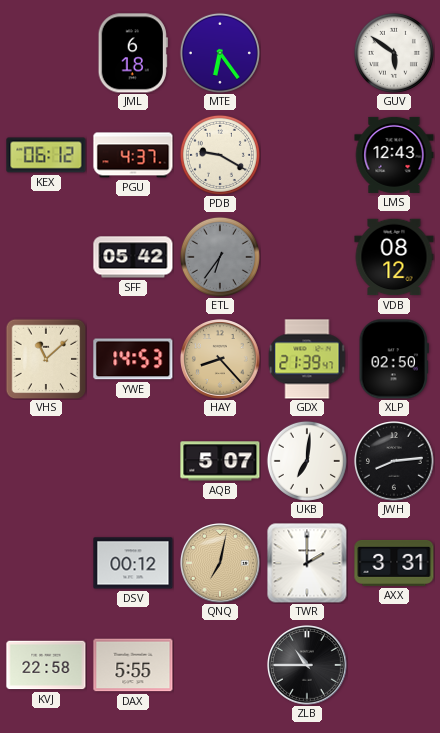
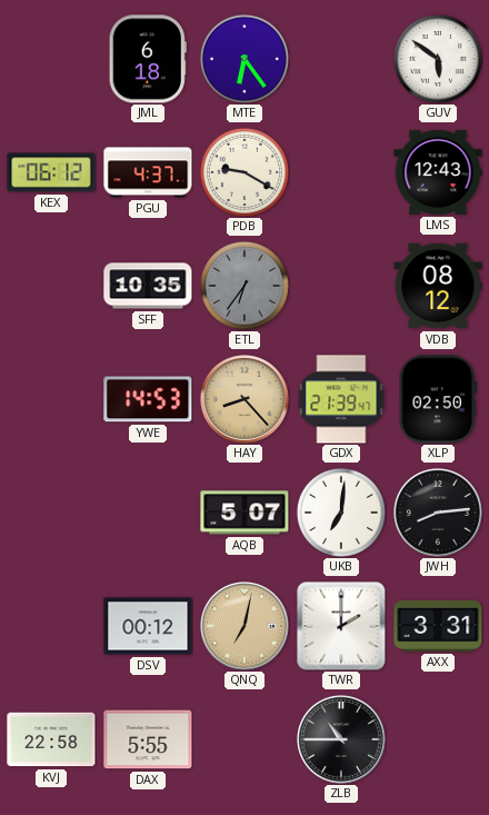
SFF: 05:42 -> 10:35
VHS: 11:08 -> none
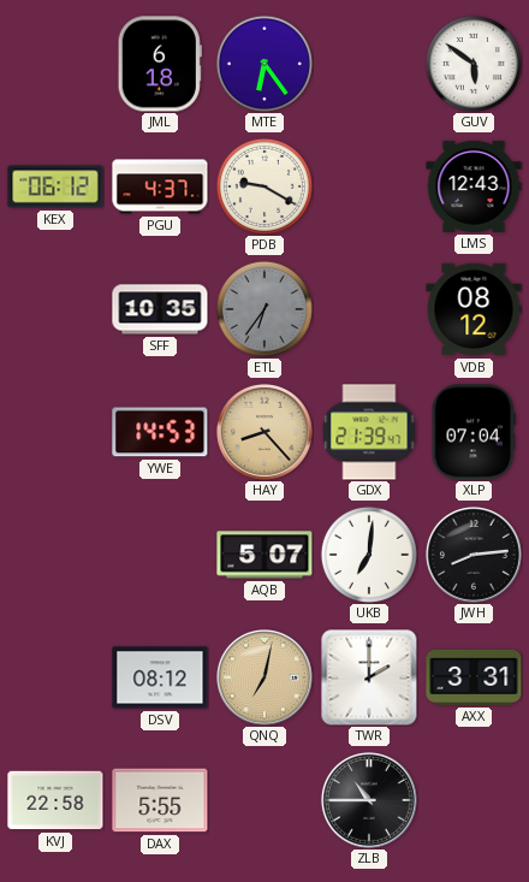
XLP: 02:50 -> 07:04
DSV: 00:12 -> 08:12
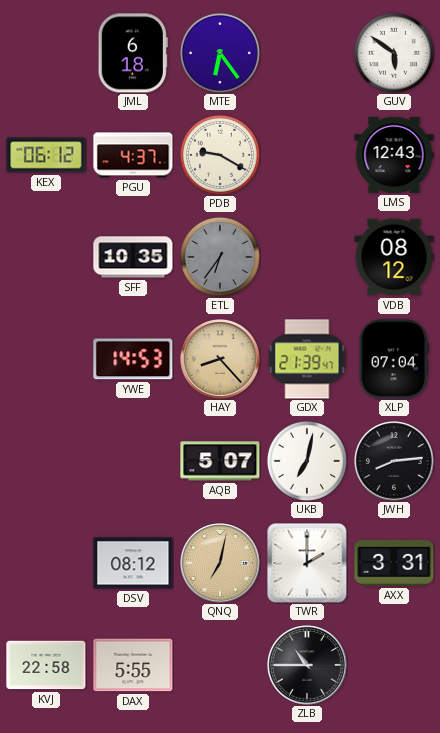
UKB: 7:01 -> 7:02
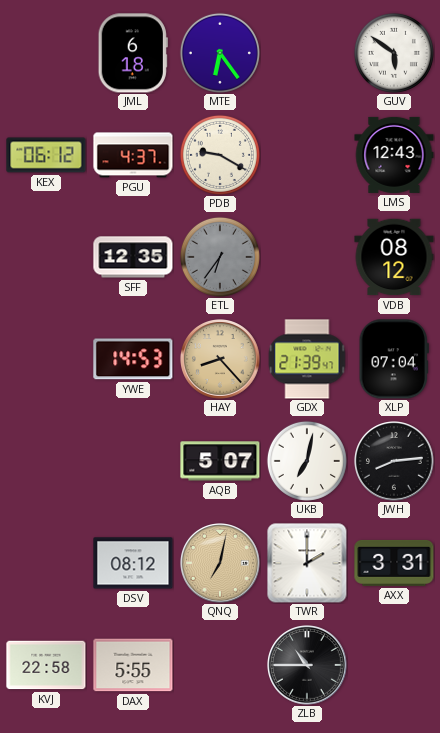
SFF: 10:35 -> 12:35
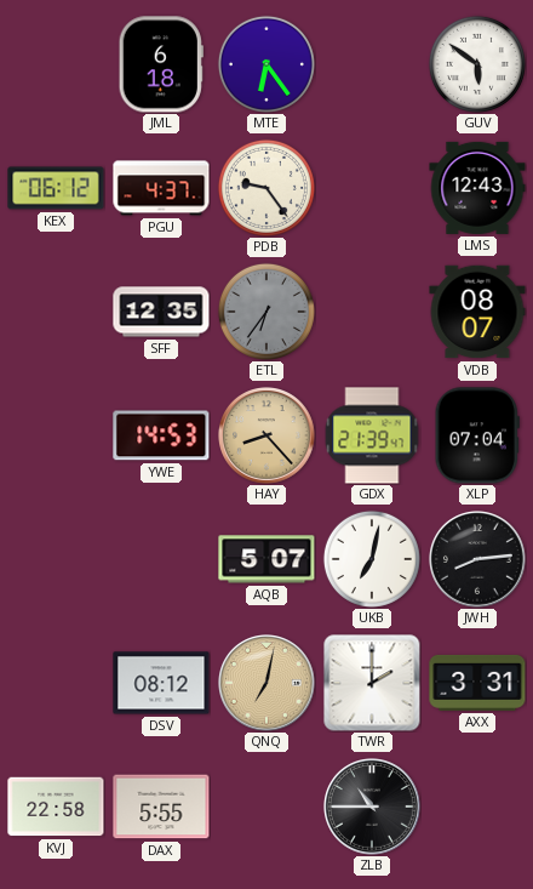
PDB: 9:20 -> 9:24
VDB: 08:12 -> 08:07
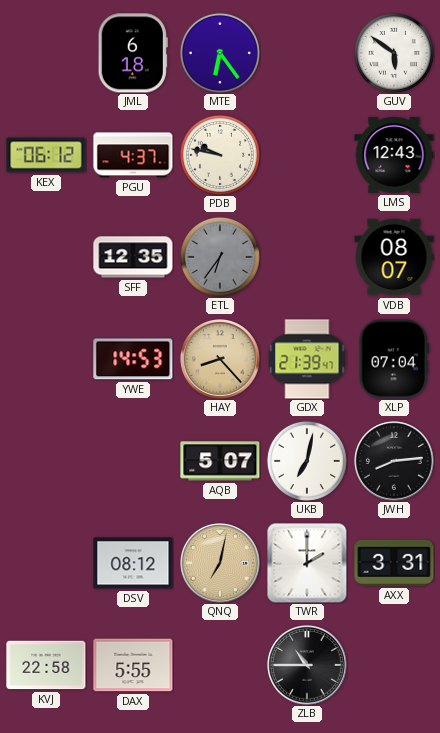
PDB: 9:24 -> 9:47
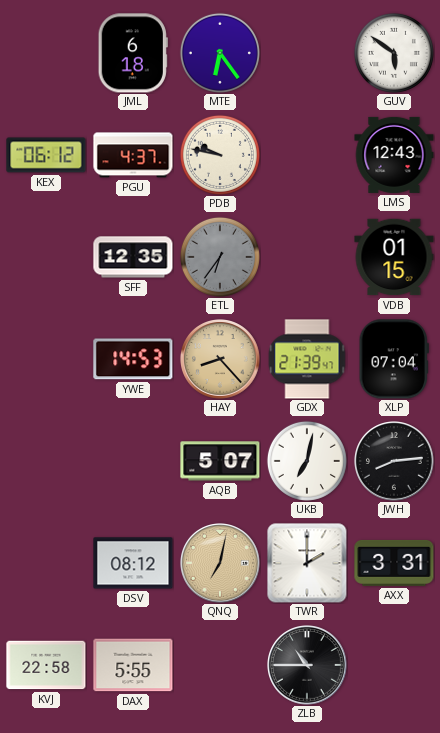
VDB: 08:07 -> 01:15
